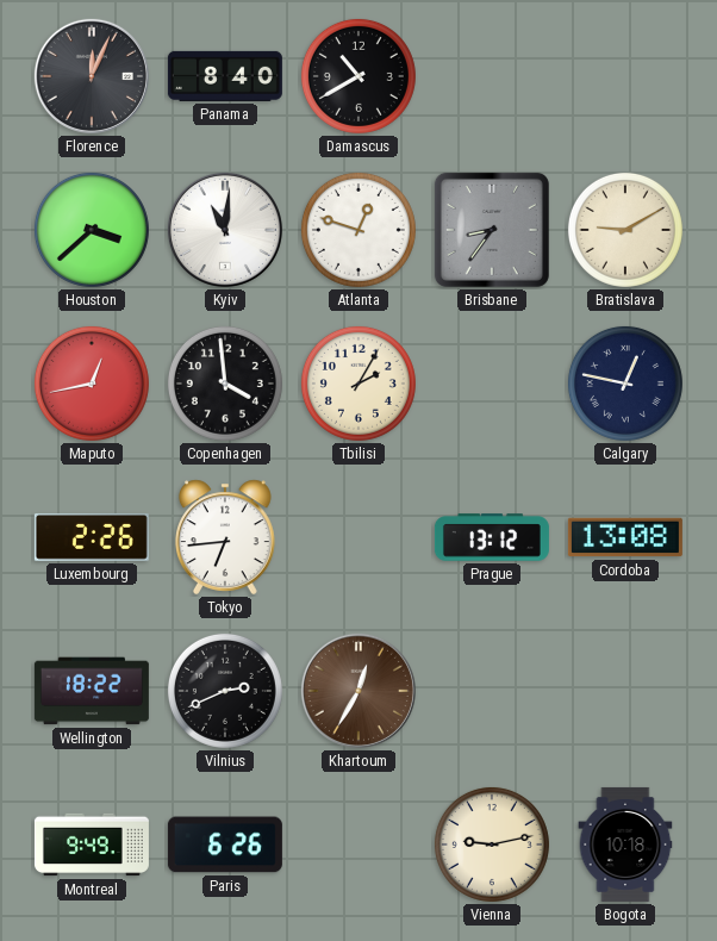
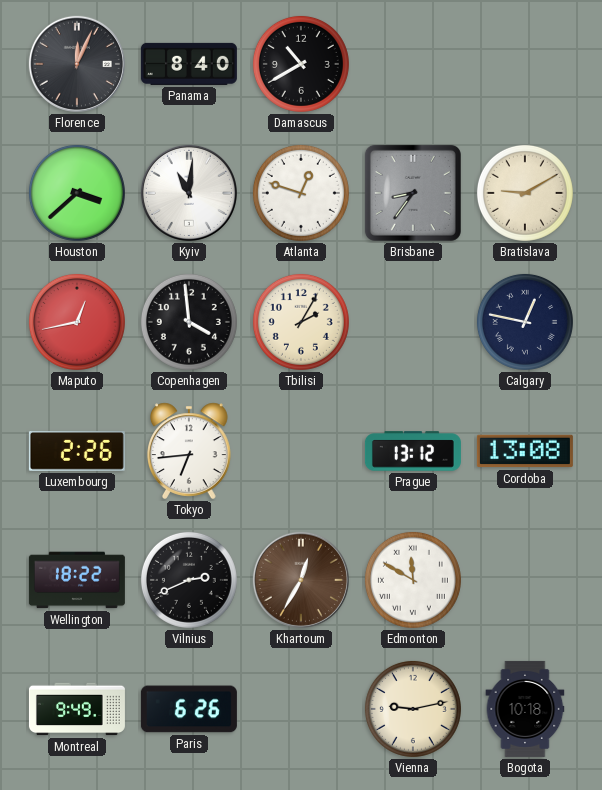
Edmonton: none -> 11:50
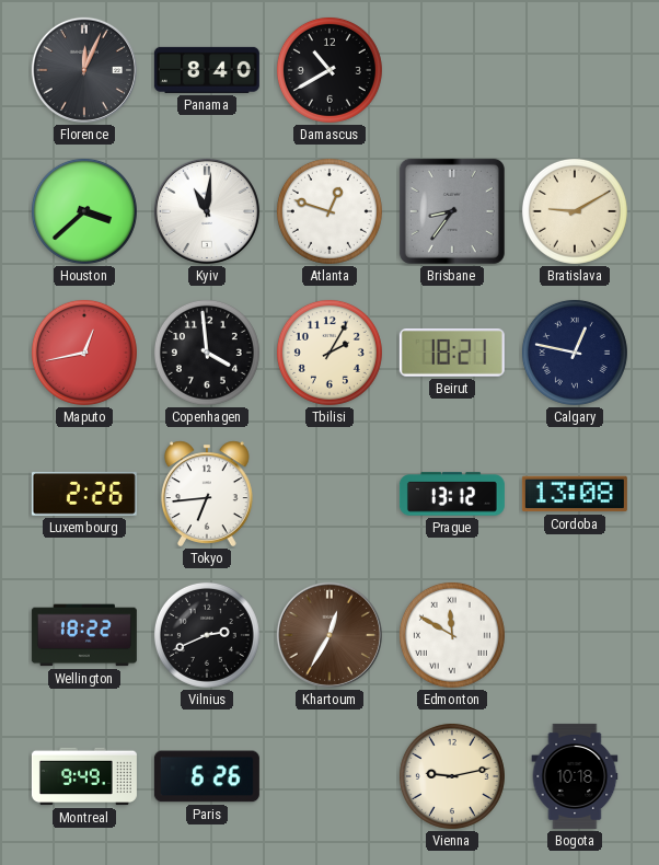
Beirut: none -> 18:21
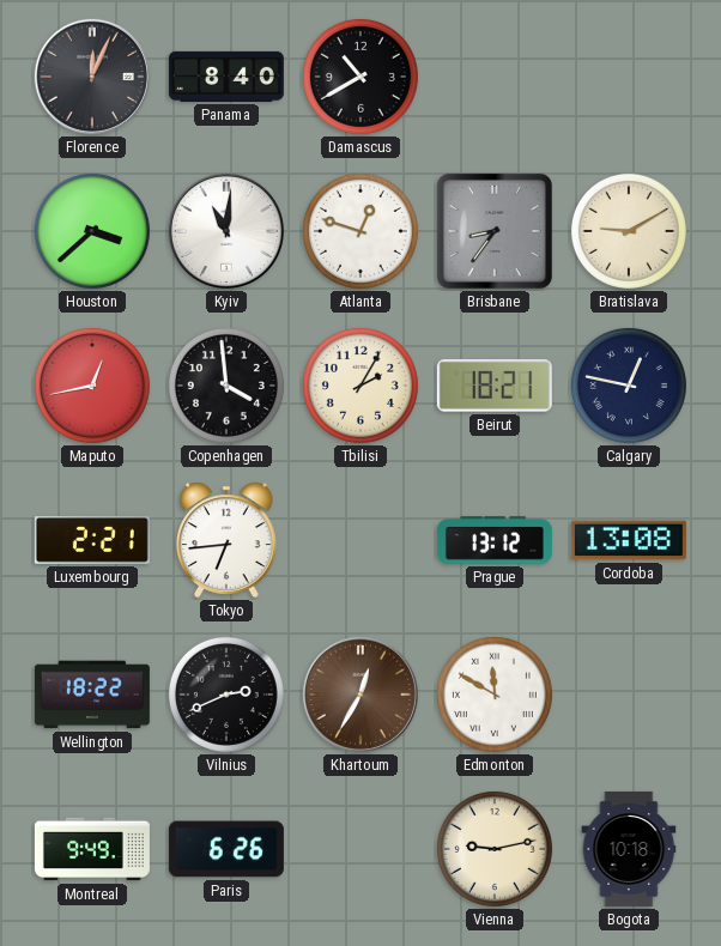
Luxembourg: 2:26 -> 2:21
